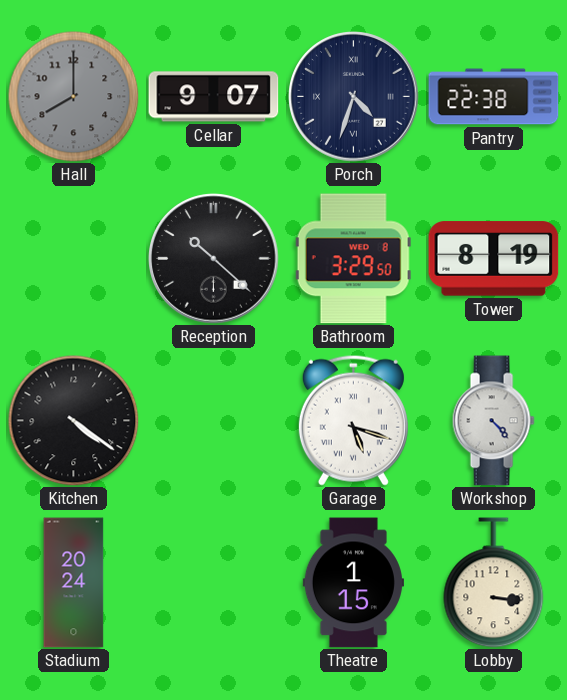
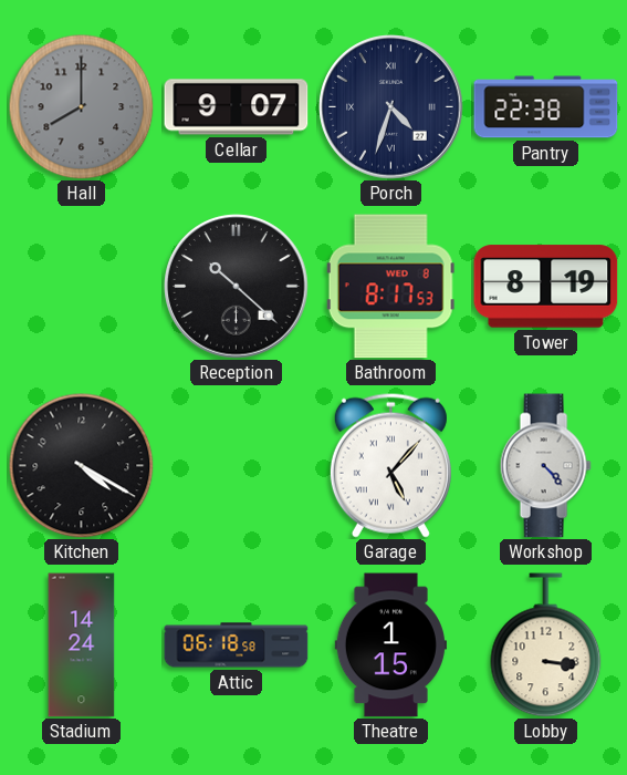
Bathroom: 3:29 -> 8:17
Kitchen: 4:21 -> 4:20
Garage: 5:18 -> 5:07
Stadium: 20:24 -> 14:24
Attic: none -> 06:18
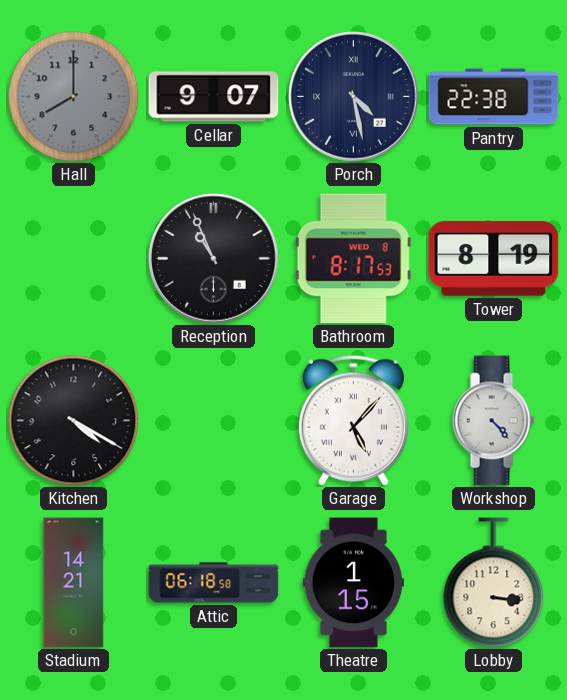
Porch: 4:33 -> 4:28
Reception: 10:22 -> 10:56
Stadium: 14:24 -> 14:21
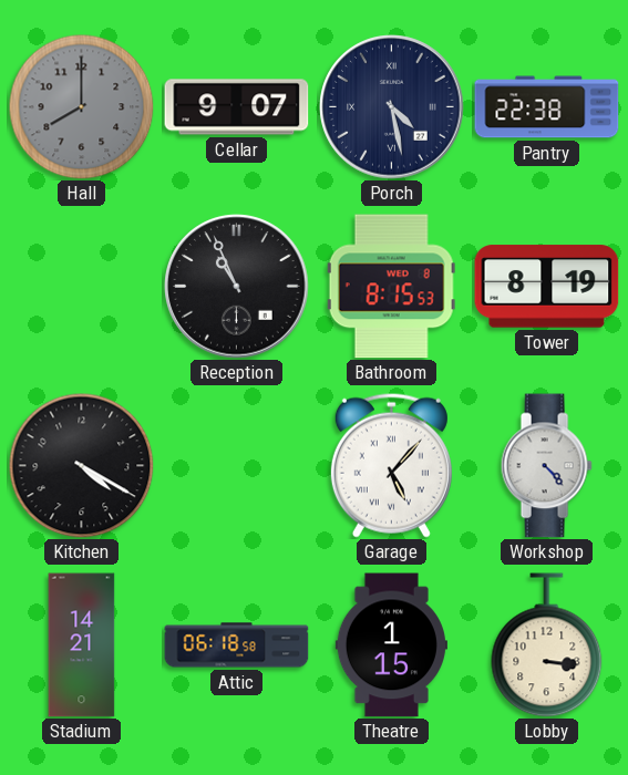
Bathroom: 8:17 -> 8:15
